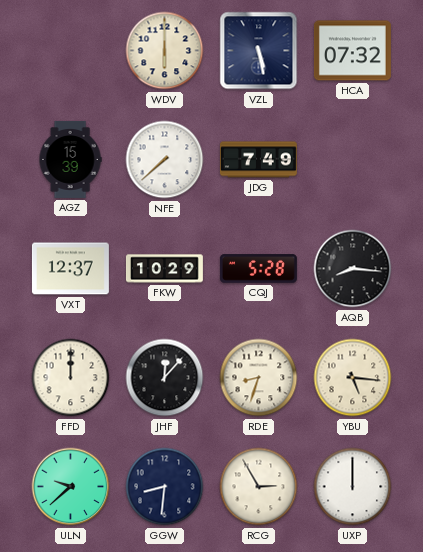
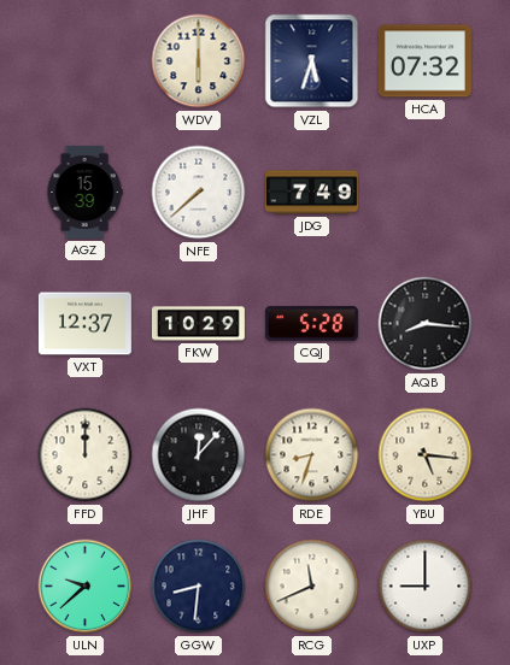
VZL: 5:28 -> 5:33
RCG: 2:55 -> 11:41
UXP: 12:00 -> 9:00
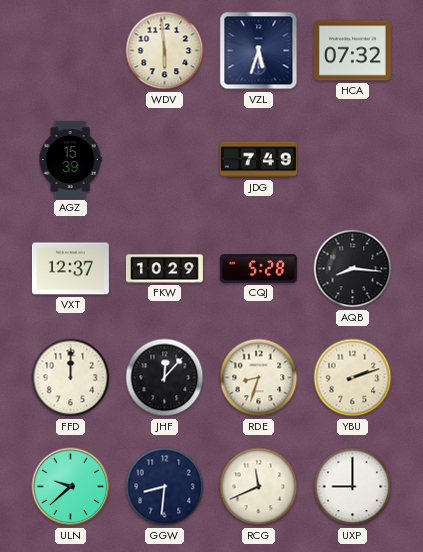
WDV: 6:00 -> 5:59
NFE: 7:38 -> none
YBU: 5:16 -> 2:12
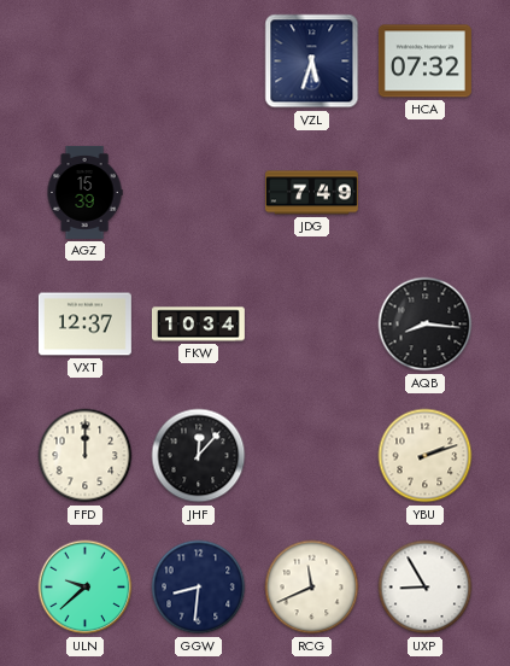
WDV: 5:59 -> none
FKW: 10:29 -> 10:34
CQJ: 5:28 -> none
RDE: 8:33 -> none
UXP: 9:00 -> 8:55
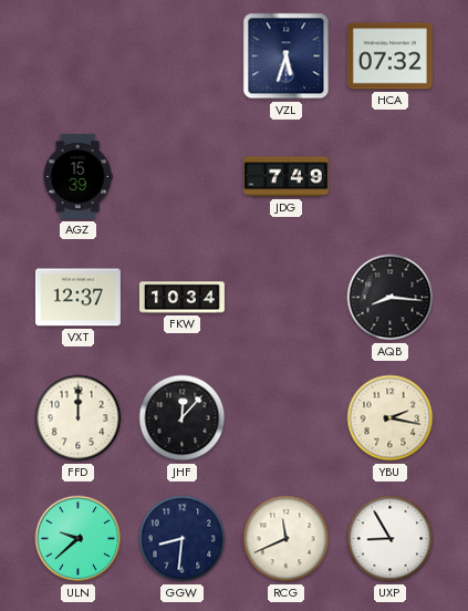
YBU: 2:12 -> 2:17
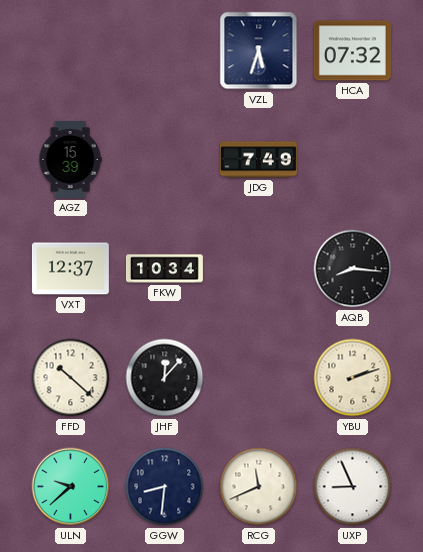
FFD: 12:00 -> 10:22
YBU: 2:17 -> 2:12
UXP: 8:55 -> 8:56
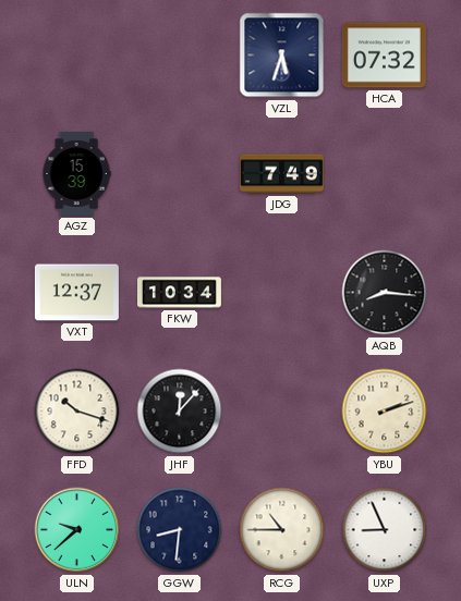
FFD: 10:22 -> 10:18
RCG: 11:41 -> 10:45
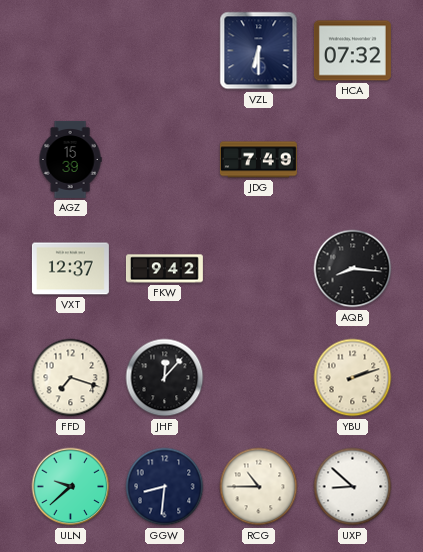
VZL: 5:33 -> 6:30
FKW: 10:34 -> 9:42
FFD: 10:18 -> 7:18
UXP: 8:56 -> 8:52
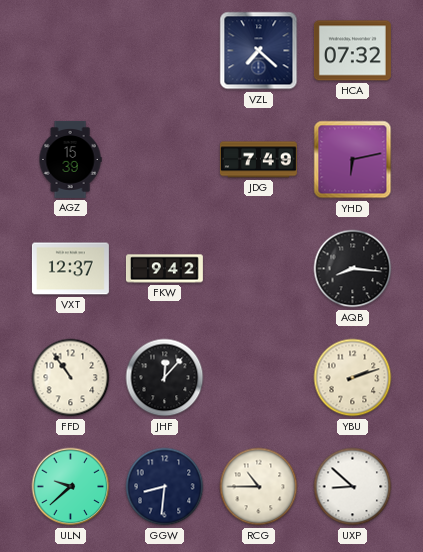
VZL: 6:30 -> 7:22
YHD: none -> 6:13
FFD: 7:18 -> 10:54
